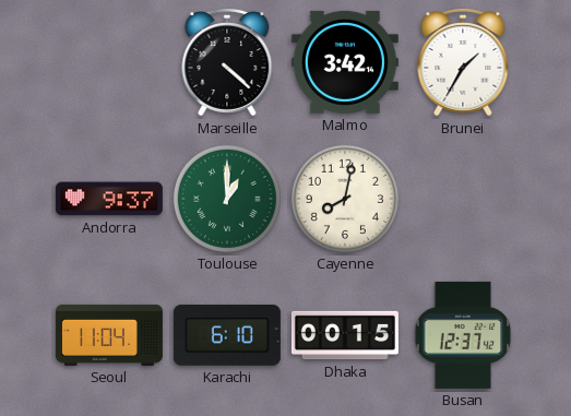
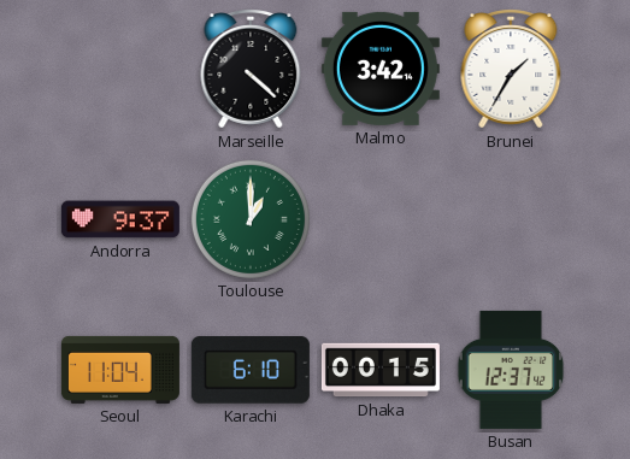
Cayenne: 8:02 -> none
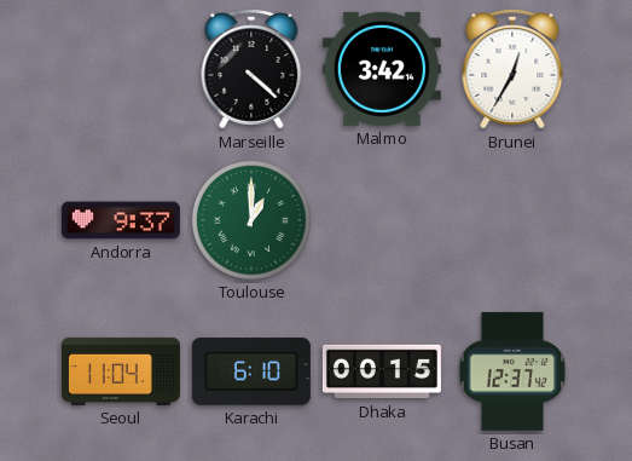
Brunei: 1:35 -> 12:35
